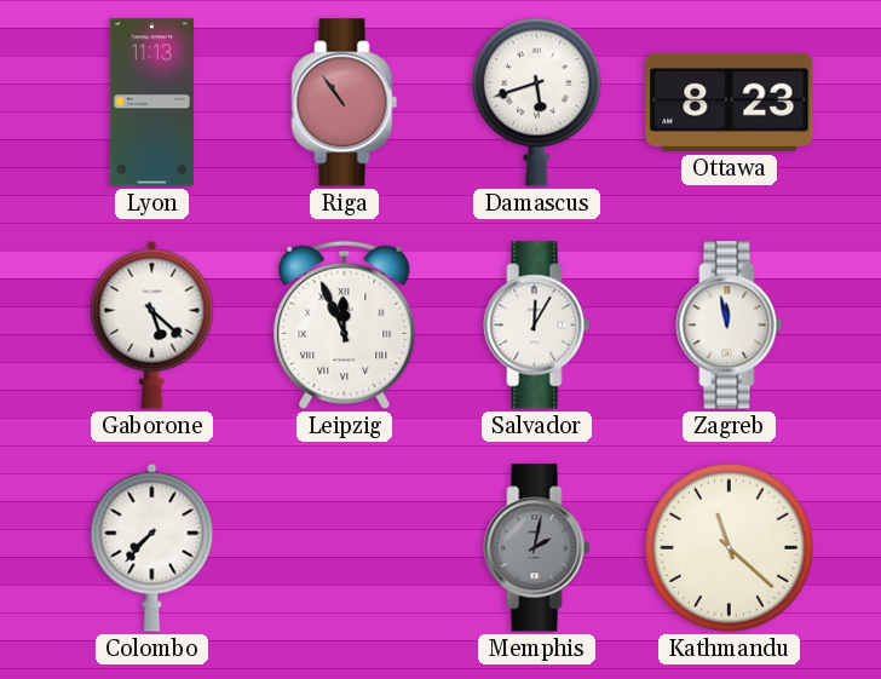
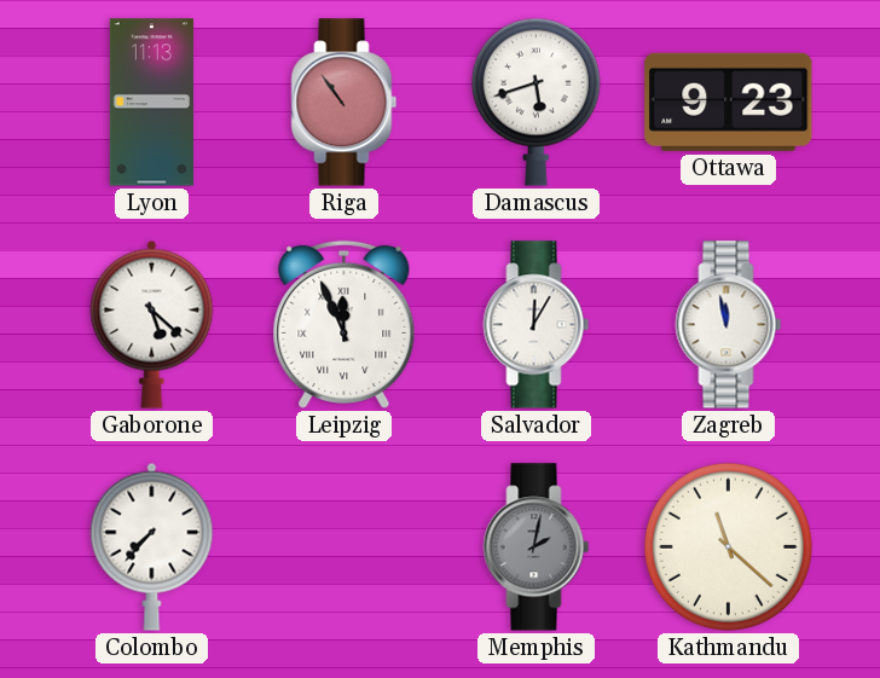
Ottawa: 8:23 -> 9:23
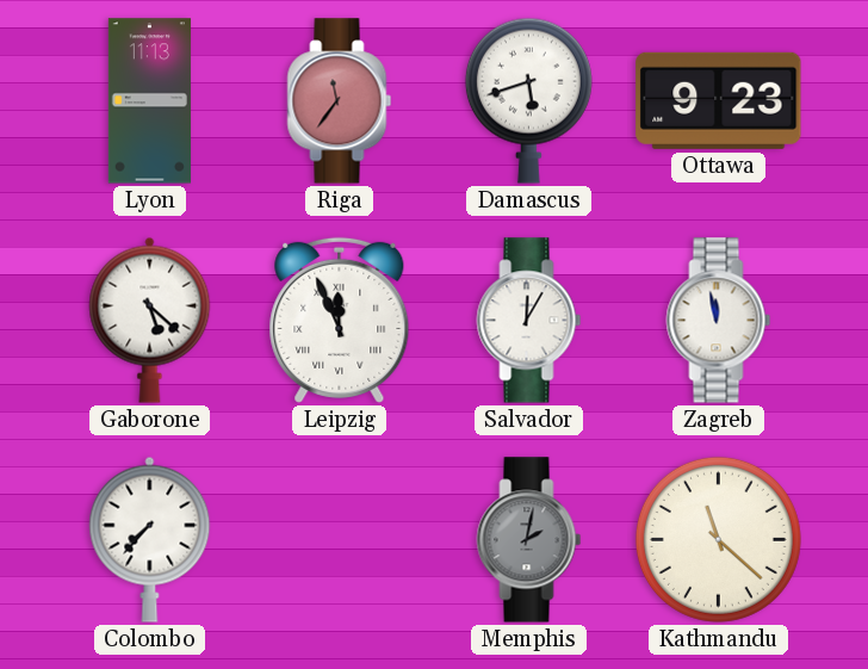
Riga: 10:54 -> 11:36
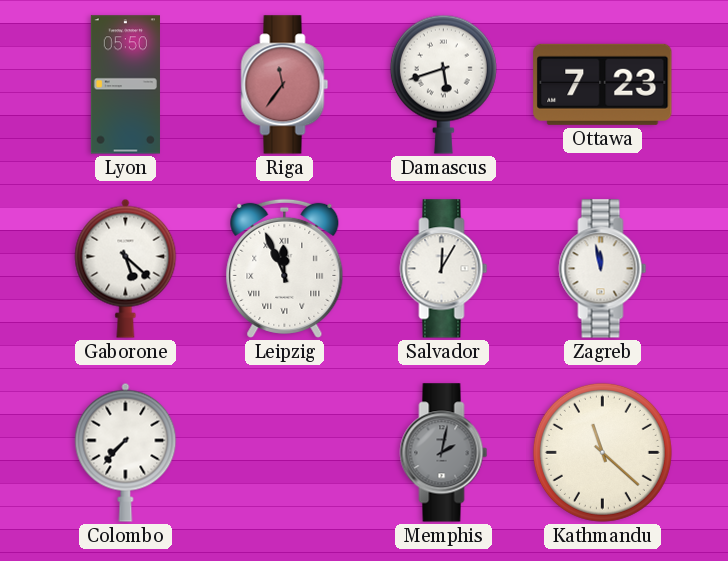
Lyon: 11:13 -> 05:50
Ottawa: 9:23 -> 7:23
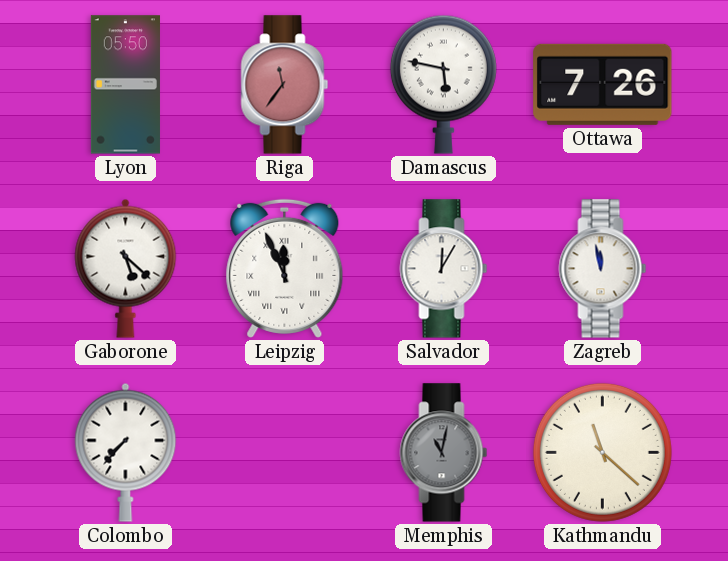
Damascus: 5:42 -> 5:47
Ottawa: 7:23 -> 7:26
Memphis: 2:02 -> 11:02
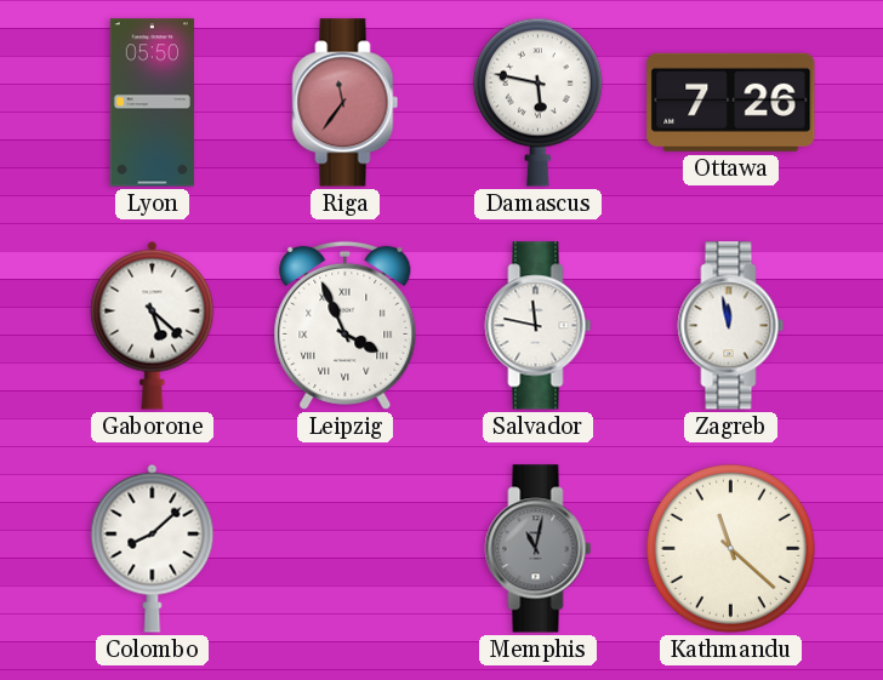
Leipzig: 11:56 -> 3:56
Salvador: 12:05 -> 11:47
Colombo: 7:37 -> 8:08
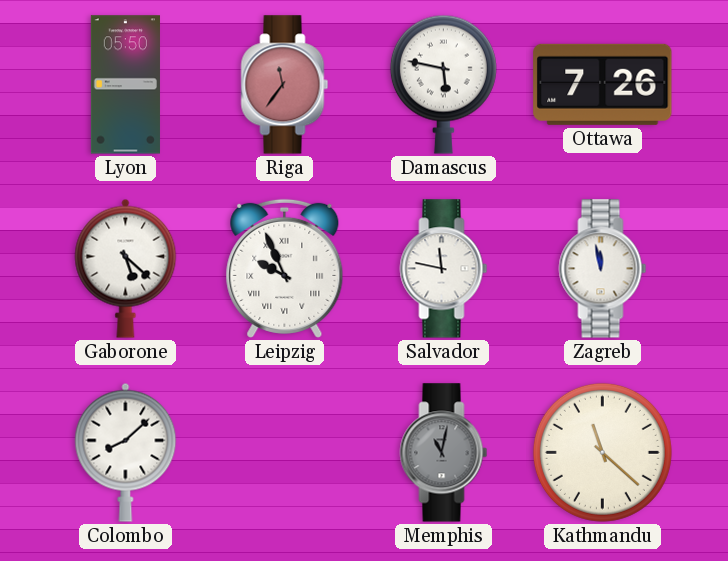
Leipzig: 3:56 -> 9:56
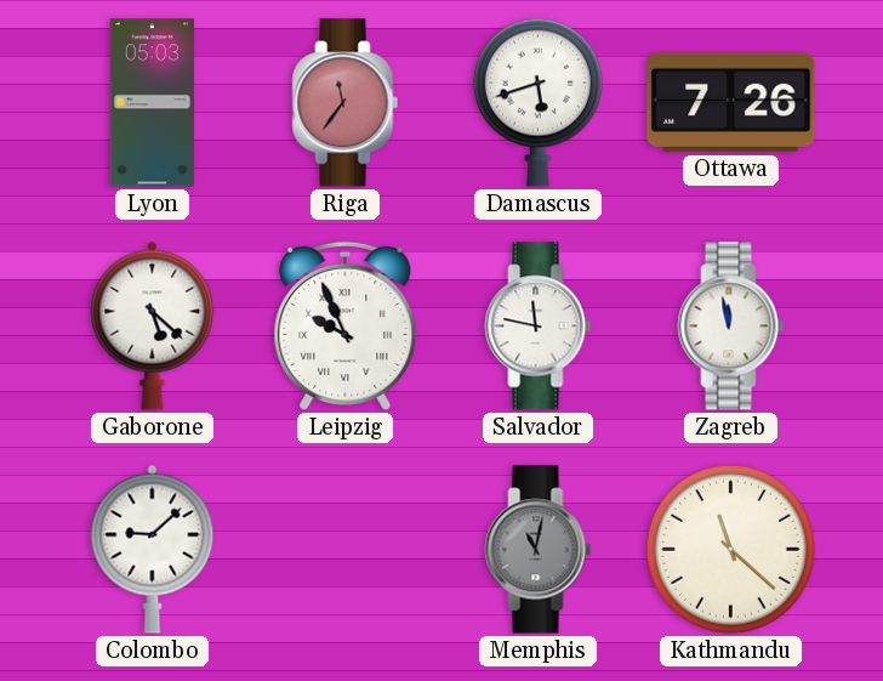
Lyon: 05:50 -> 05:03
Damascus: 5:47 -> 5:42
Colombo: 8:08 -> 9:08
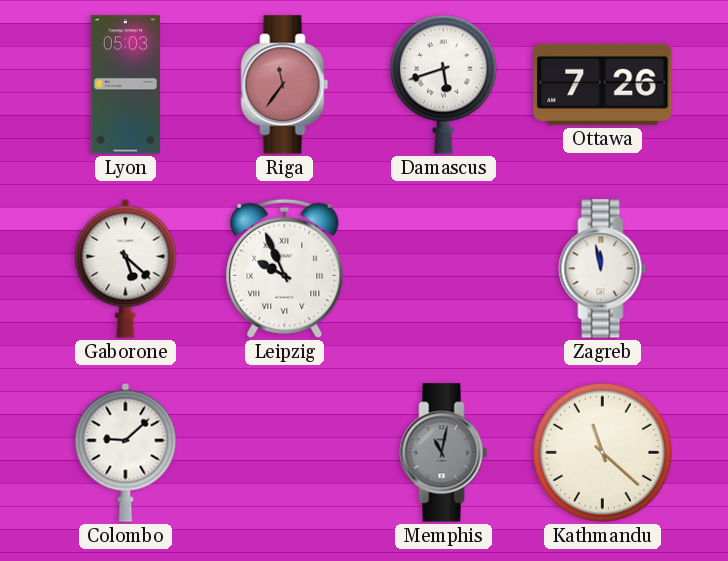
Salvador: 11:47 -> none
